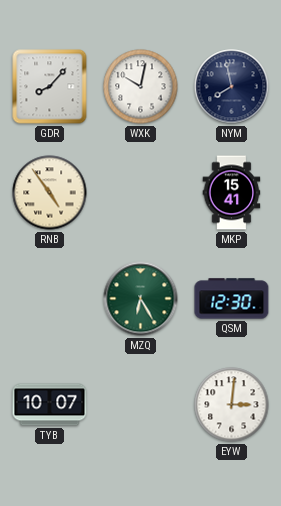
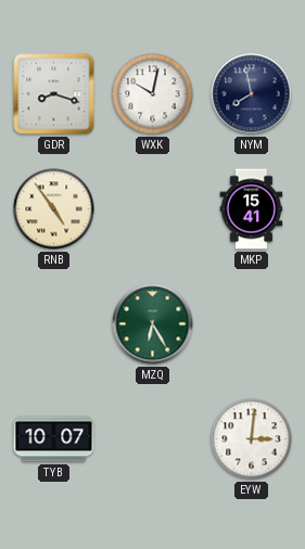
GDR: 8:07 -> 8:18
QSM: 12:30 -> none
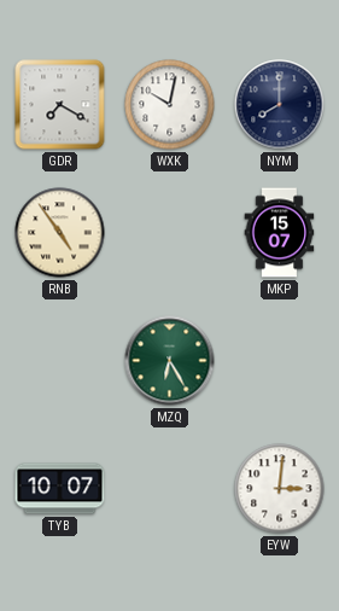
GDR: 8:18 -> 7:20
NYM: 7:58 -> 8:00
MKP: 15:41 -> 15:07
